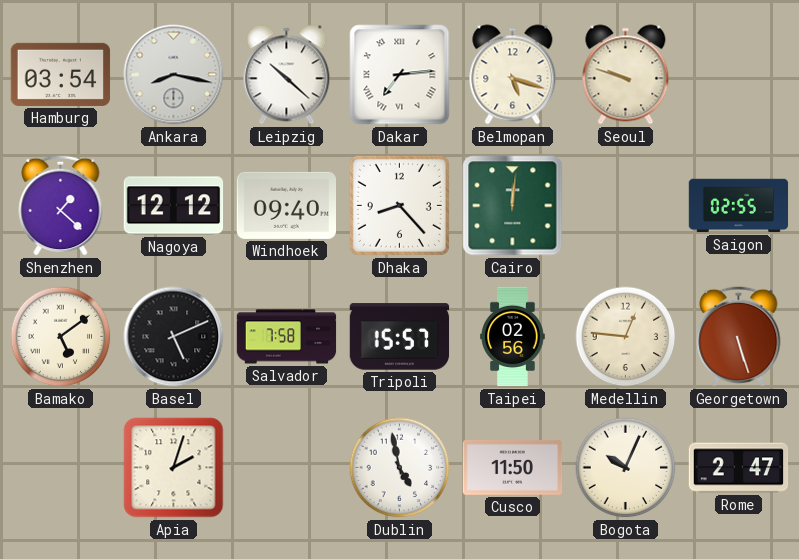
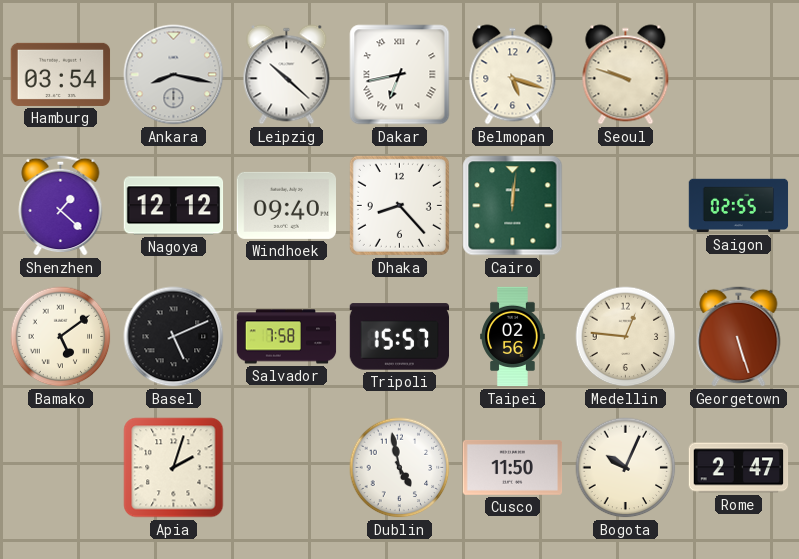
Dakar: 7:14 -> 6:43
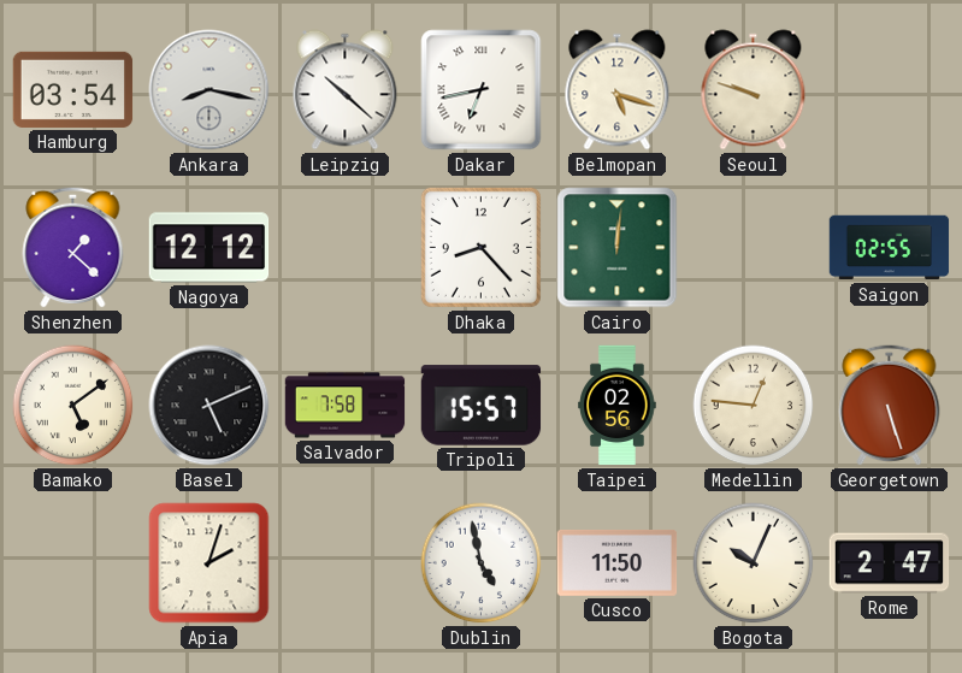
Windhoek: 09:40 -> none
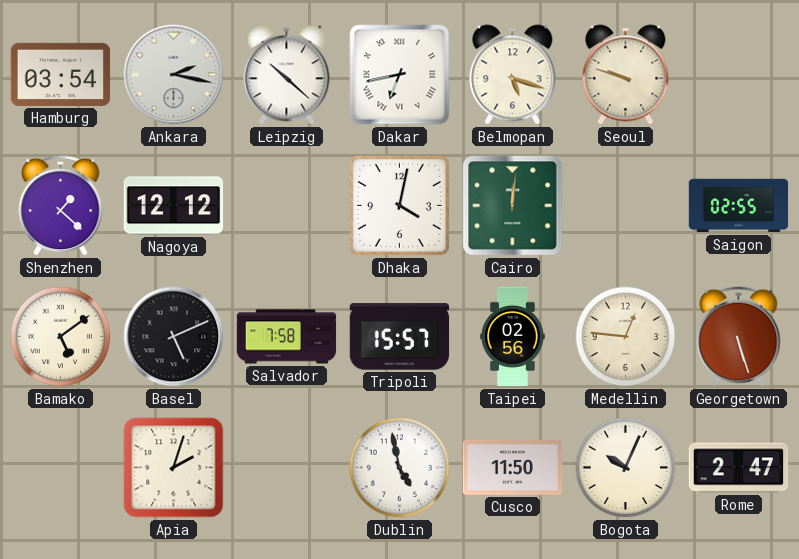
Ankara: 8:17 -> 2:17
Dhaka: 8:23 -> 4:02
